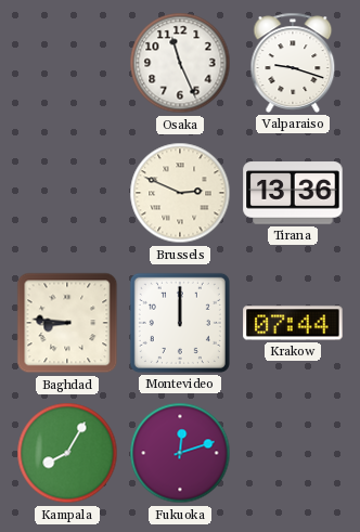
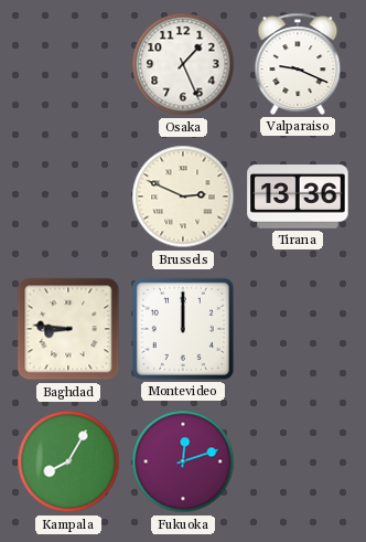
Osaka: 11:26 -> 1:26
Valparaiso: 9:18 -> 9:19
Krakow: 07:44 -> none
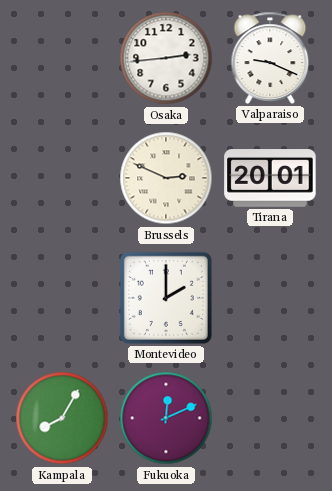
Osaka: 1:26 -> 2:44
Tirana: 13:36 -> 20:01
Baghdad: 8:46 -> none
Montevideo: 12:00 -> 2:00
Fukuoka: 12:12 -> 12:11
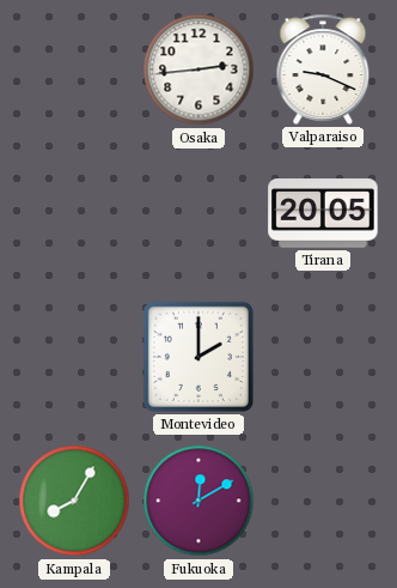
Brussels: 2:49 -> none
Tirana: 20:01 -> 20:05
Fukuoka: 12:11 -> 12:10
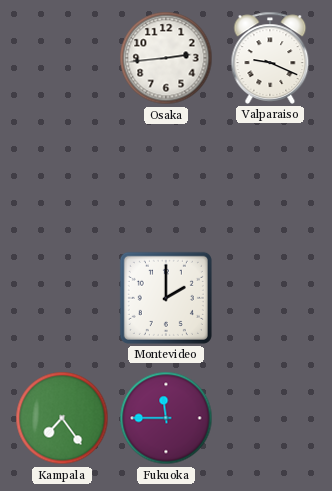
Tirana: 20:05 -> none
Kampala: 8:05 -> 7:24
Fukuoka: 12:10 -> 11:45
